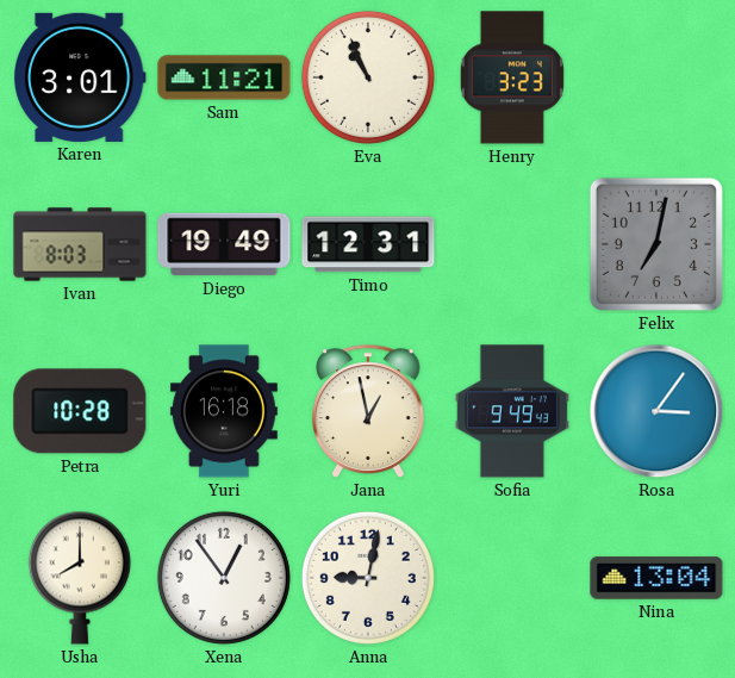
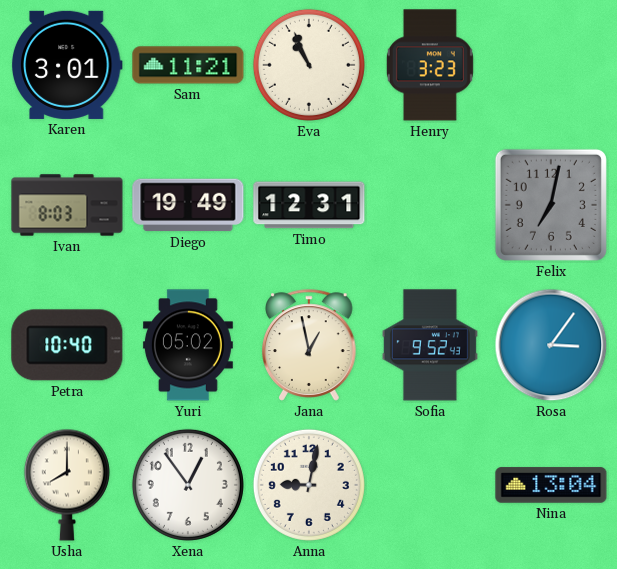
Petra: 10:28 -> 10:40
Yuri: 16:18 -> 05:02
Sofia: 9:49 -> 9:52
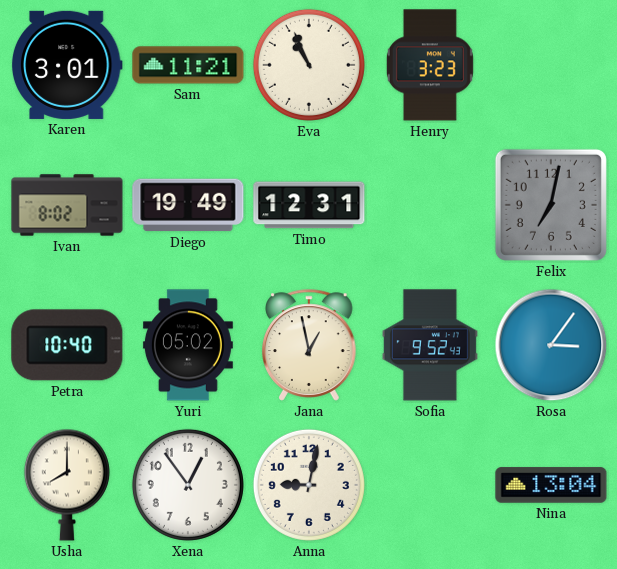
Ivan: 8:03 -> 8:02
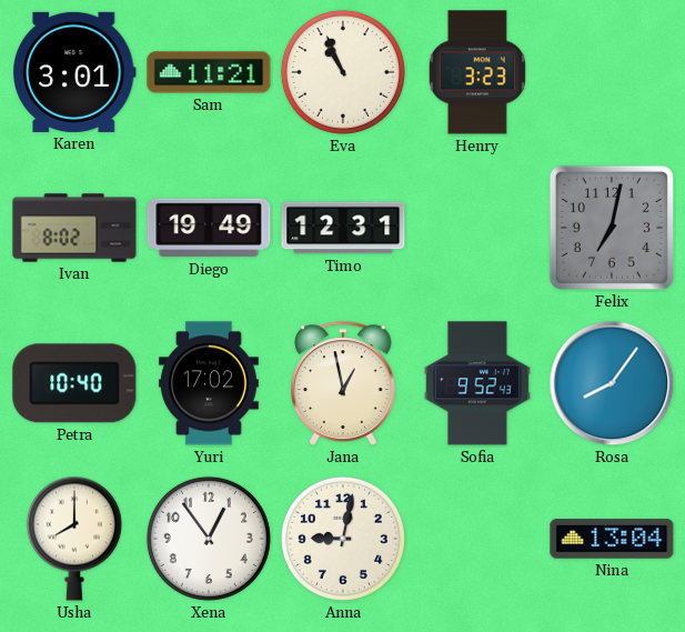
Yuri: 05:02 -> 17:02
Rosa: 3:06 -> 8:06
